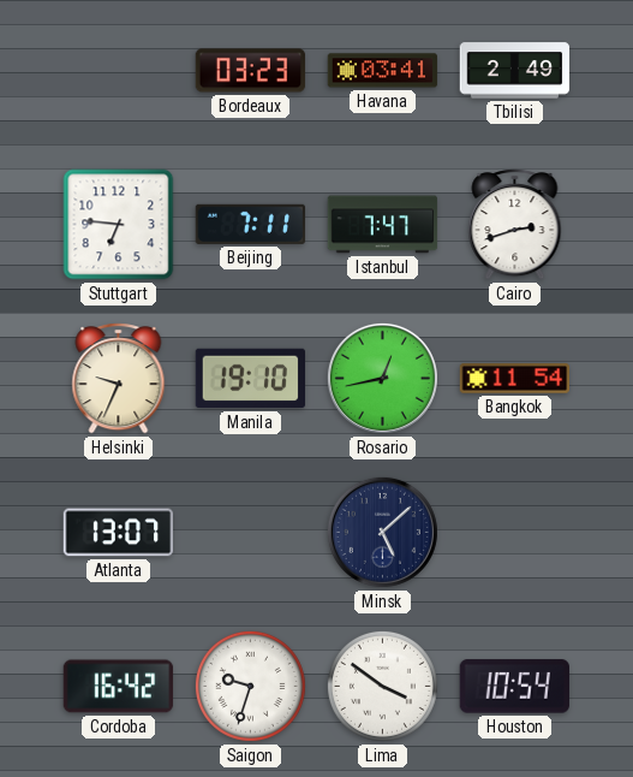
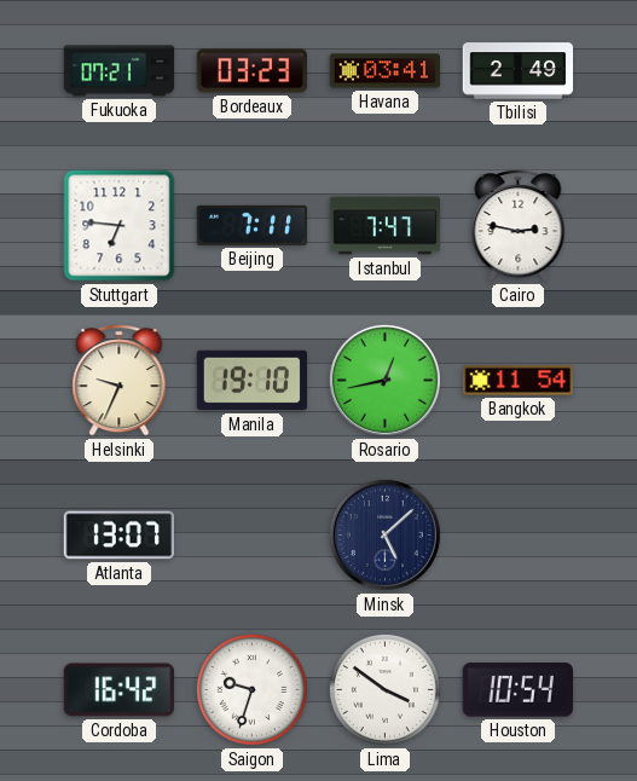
Fukuoka: none -> 07:21
Cairo: 2:42 -> 2:47
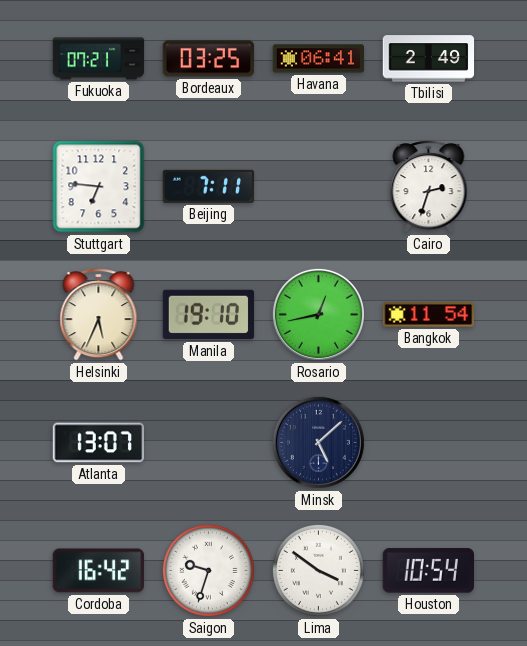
Bordeaux: 03:23 -> 03:25
Havana: 03:41 -> 06:41
Istanbul: 7:47 -> none
Cairo: 2:47 -> 2:33
Helsinki: 9:34 -> 5:34
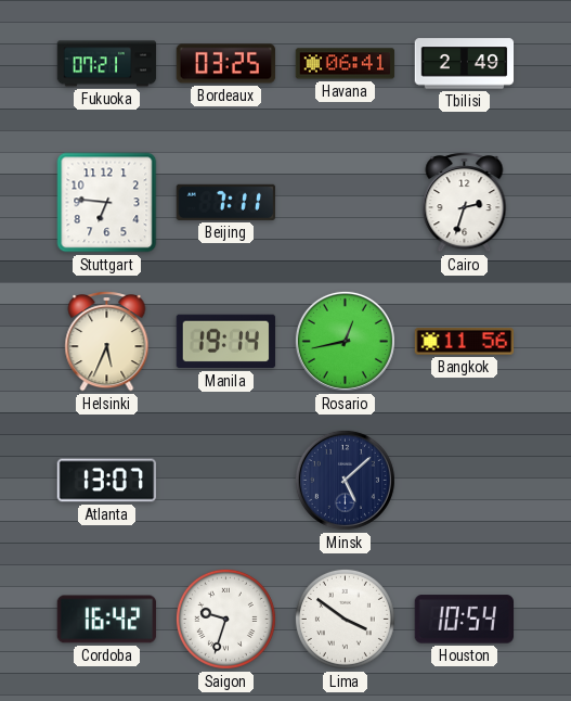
Manila: 19:10 -> 19:14
Bangkok: 11:54 -> 11:56
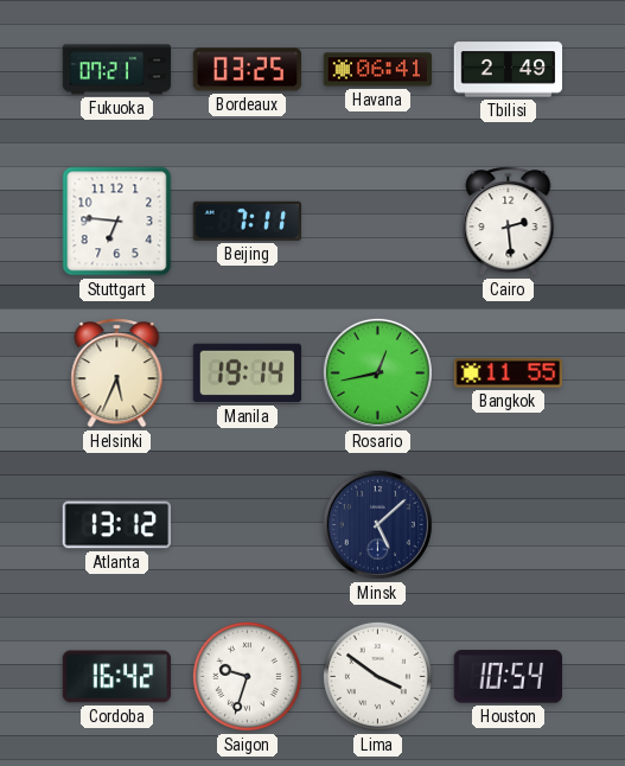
Cairo: 2:33 -> 2:29
Bangkok: 11:56 -> 11:55
Atlanta: 13:07 -> 13:12
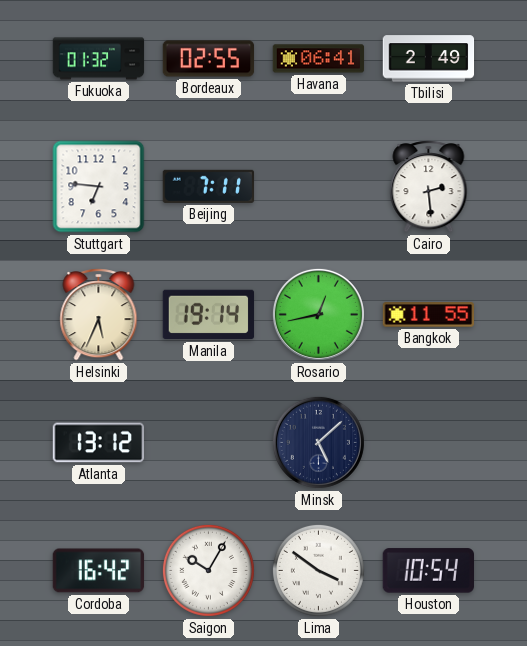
Fukuoka: 07:21 -> 01:32
Bordeaux: 03:25 -> 02:55
Saigon: 9:33 -> 10:05
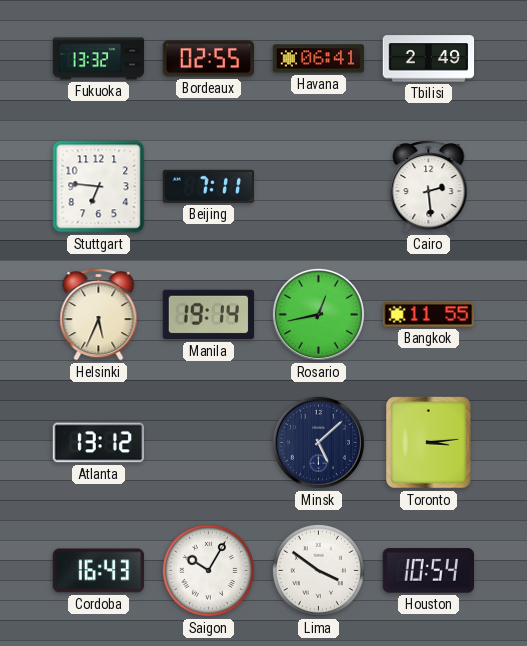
Fukuoka: 01:32 -> 13:32
Toronto: none -> 3:14
Cordoba: 16:42 -> 16:43
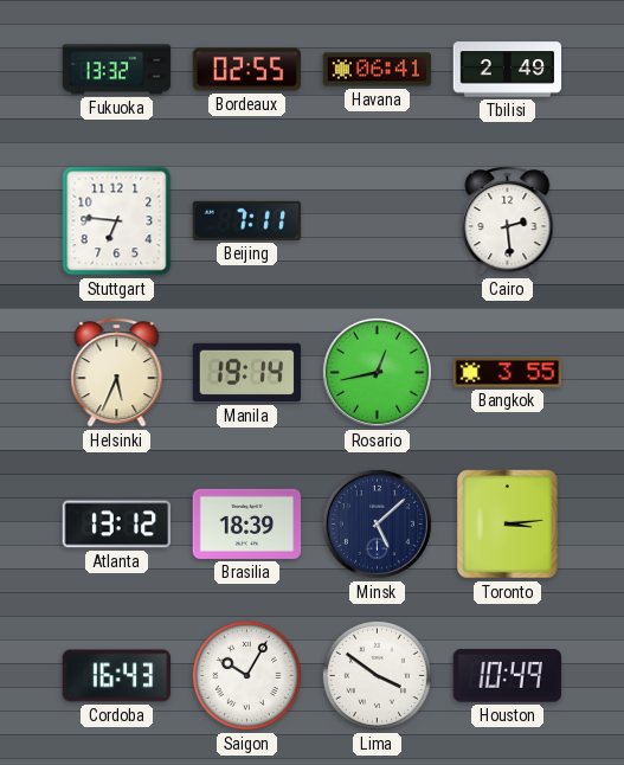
Bangkok: 11:55 -> 3:55
Brasilia: none -> 18:39
Houston: 10:54 -> 10:49
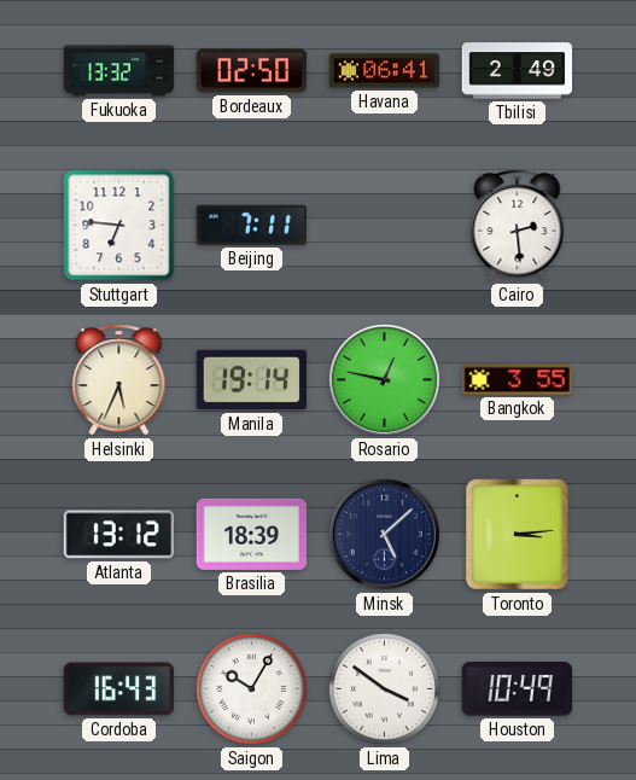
Bordeaux: 02:55 -> 02:50
Rosario: 12:43 -> 12:47
